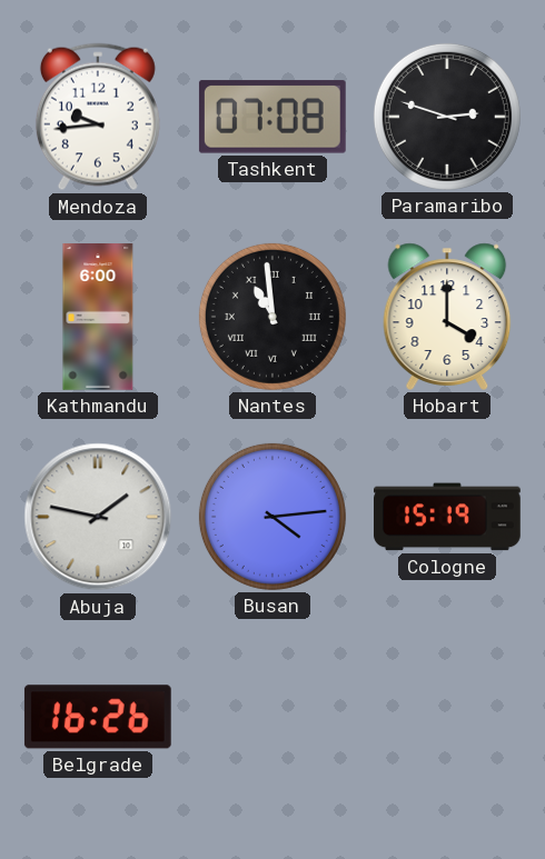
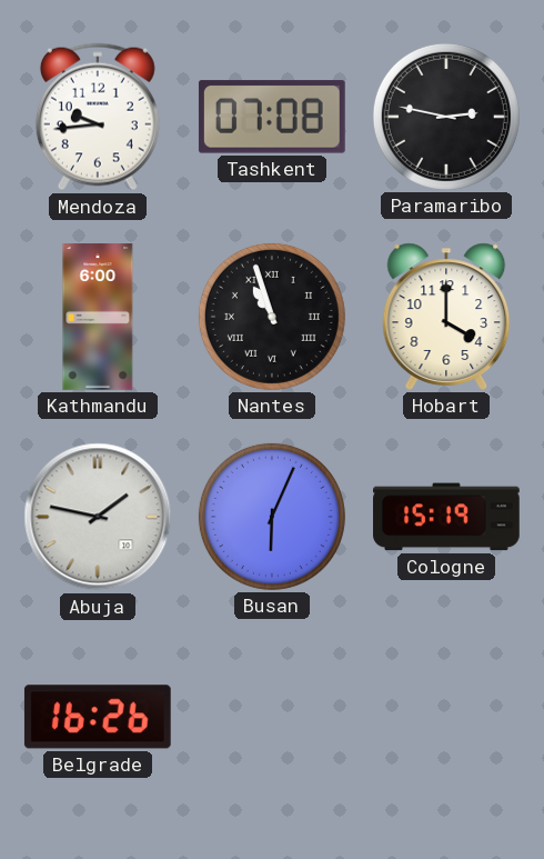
Paramaribo: 2:48 -> 2:47
Nantes: 10:59 -> 10:57
Busan: 4:14 -> 6:04
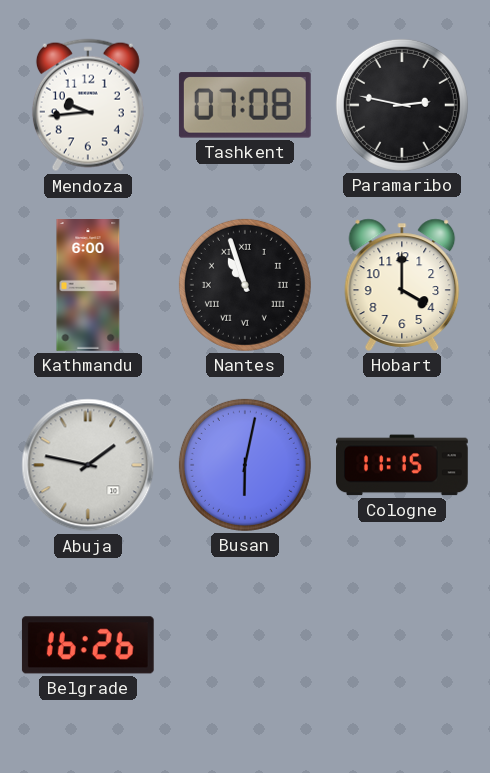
Busan: 6:04 -> 6:02
Cologne: 15:19 -> 11:15
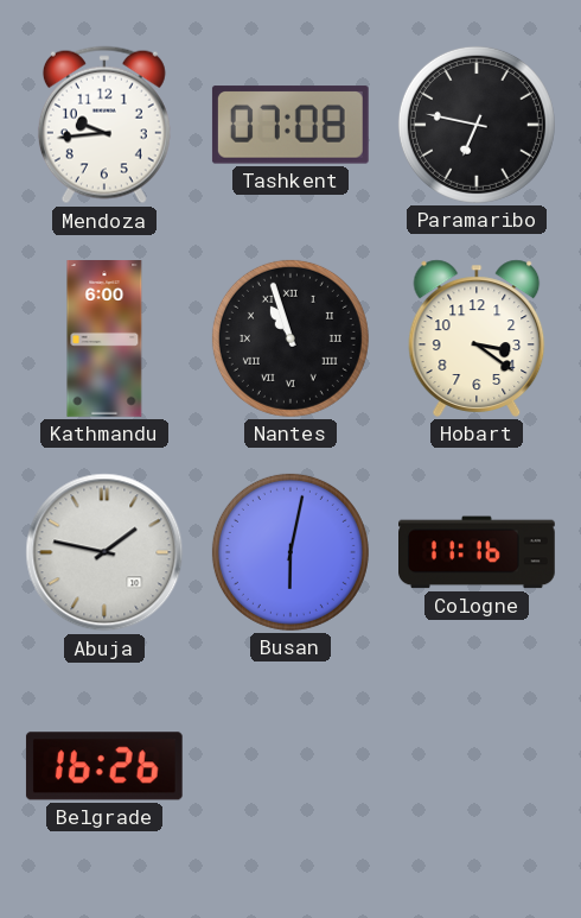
Paramaribo: 2:47 -> 6:47
Hobart: 4:00 -> 3:21
Cologne: 11:15 -> 11:16
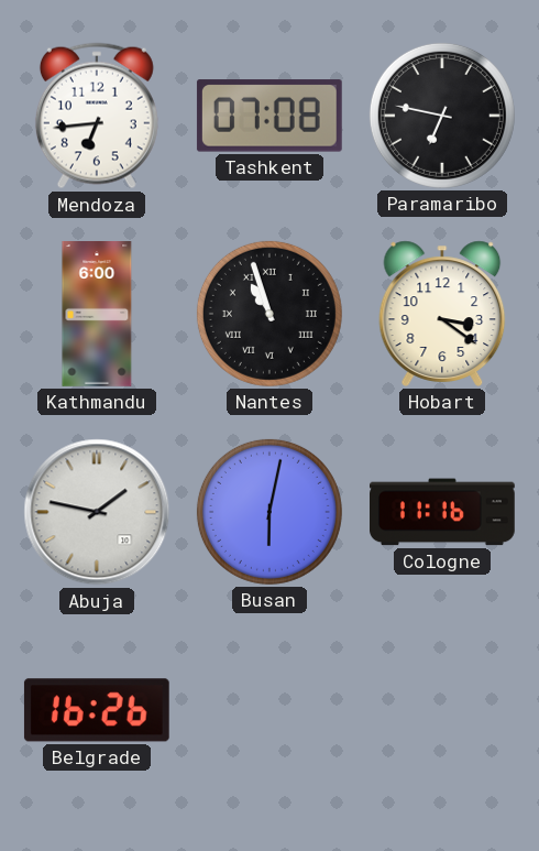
Mendoza: 9:44 -> 6:44
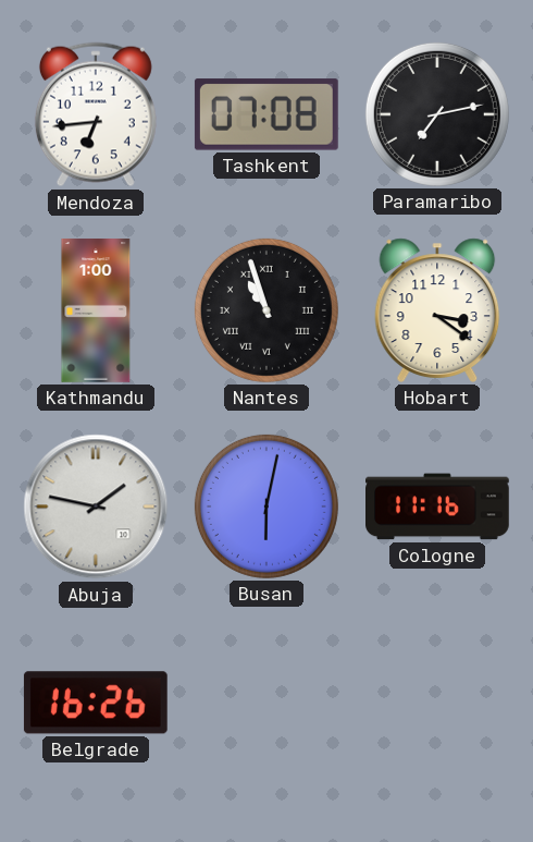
Paramaribo: 6:47 -> 7:13
Kathmandu: 6:00 -> 1:00
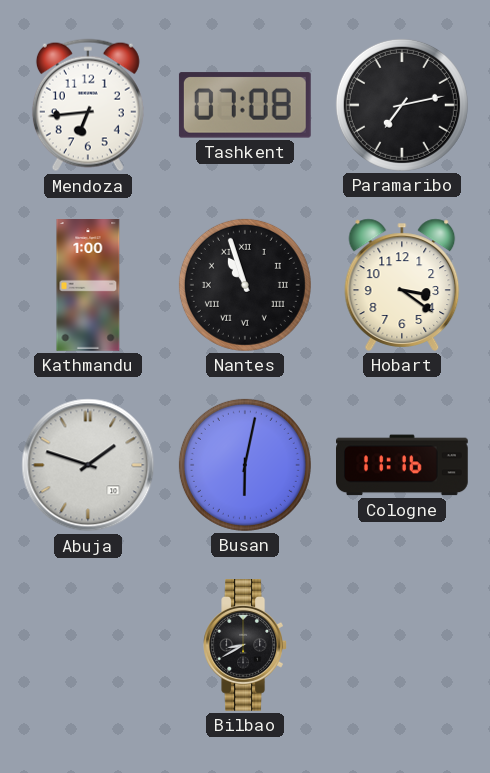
Abuja: 1:47 -> 1:48
Belgrade: 16:26 -> none
Bilbao: none -> 8:40
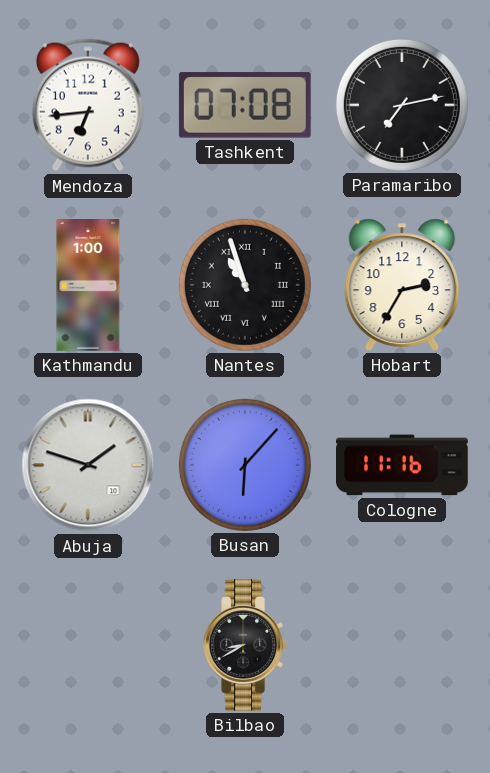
Hobart: 3:21 -> 2:35
Busan: 6:02 -> 6:07
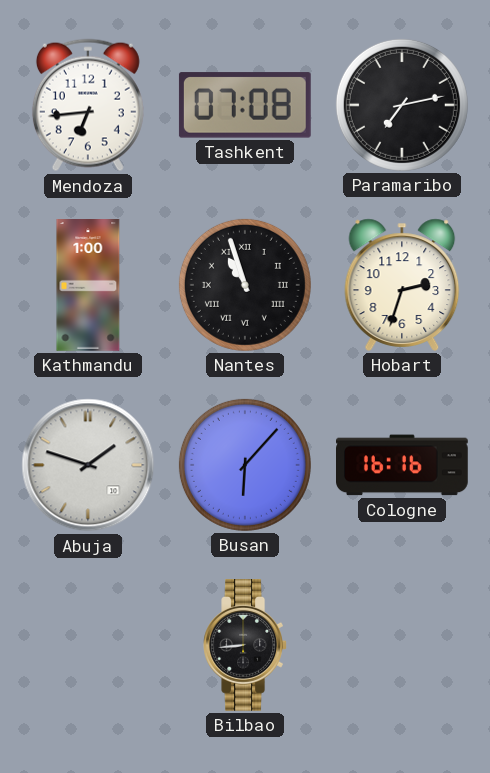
Hobart: 2:35 -> 2:33
Cologne: 11:16 -> 16:16
Bilbao: 8:40 -> 8:44
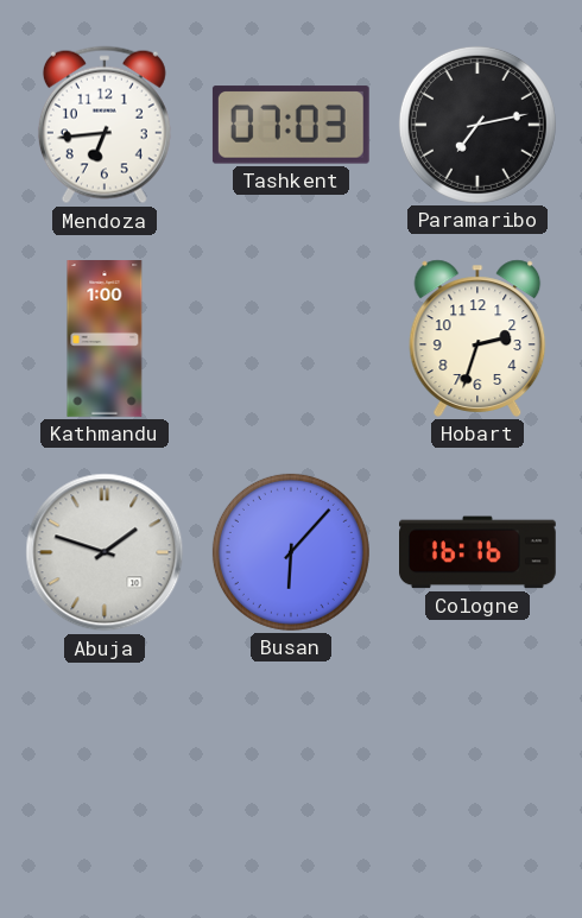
Tashkent: 07:08 -> 07:03
Nantes: 10:57 -> none
Bilbao: 8:44 -> none
